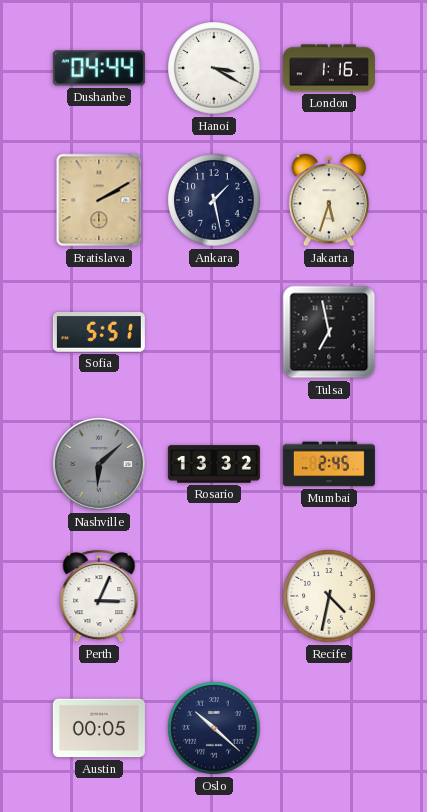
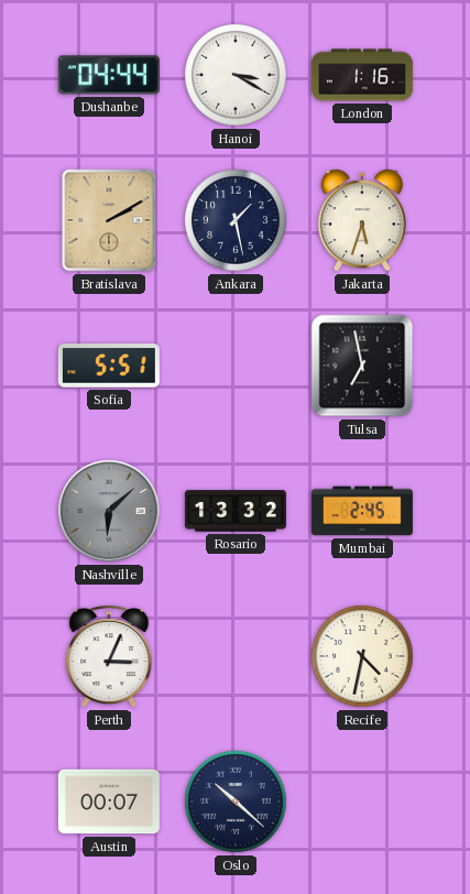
Austin: 00:05 -> 00:07
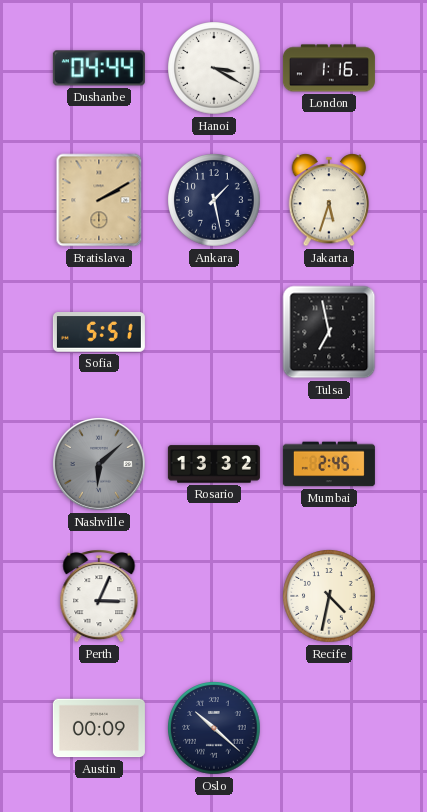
Austin: 00:07 -> 00:09
